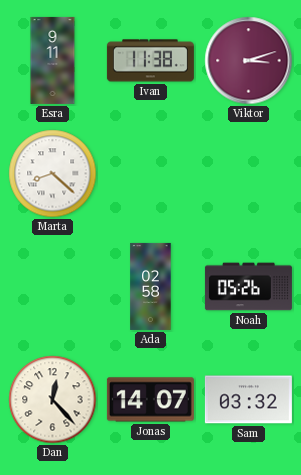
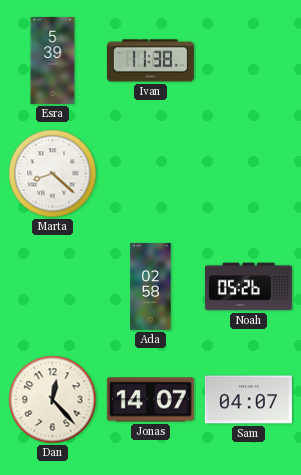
Esra: 9:11 -> 5:39
Viktor: 3:12 -> none
Sam: 03:32 -> 04:07
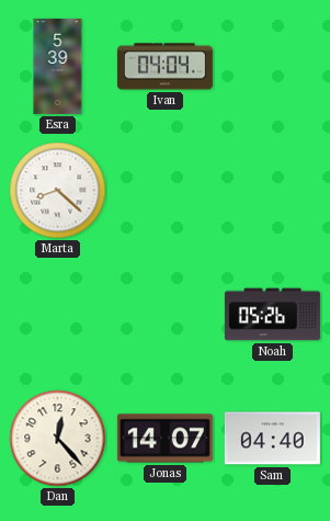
Ivan: 11:38 -> 04:04
Ada: 02:58 -> none
Sam: 04:07 -> 04:40
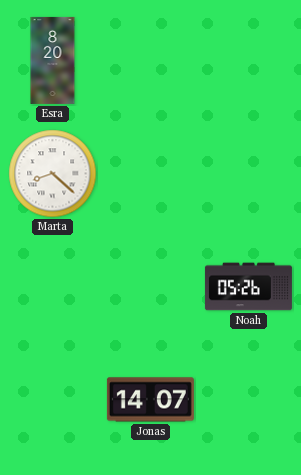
Esra: 5:39 -> 8:20
Ivan: 04:04 -> none
Dan: 12:23 -> none
Sam: 04:40 -> none
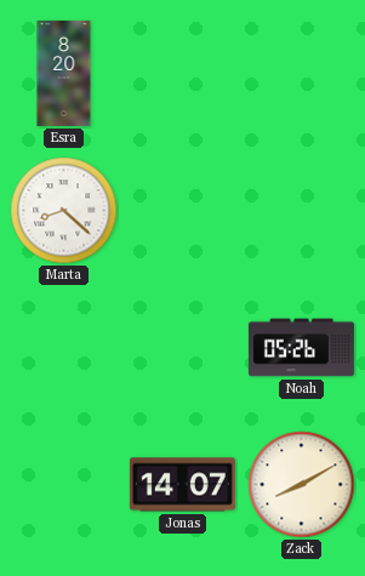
Zack: none -> 8:10
